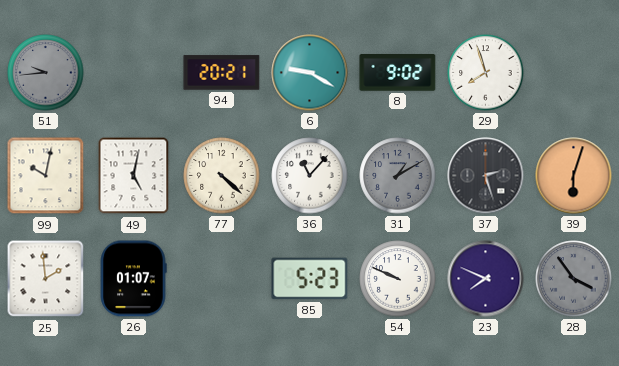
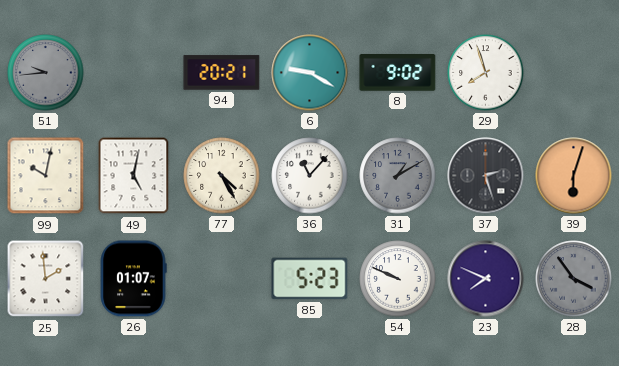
77: 4:22 -> 4:25
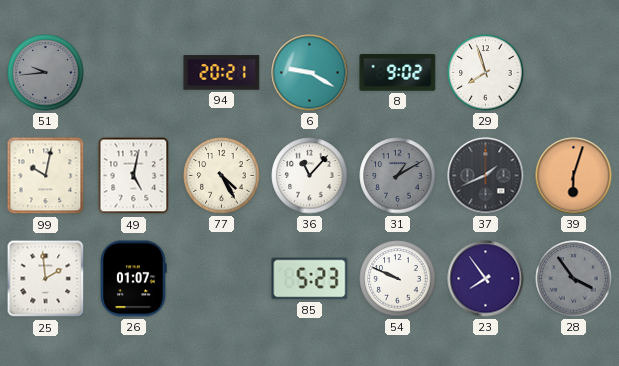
37: 2:27 -> 1:41
23: 7:49 -> 7:54
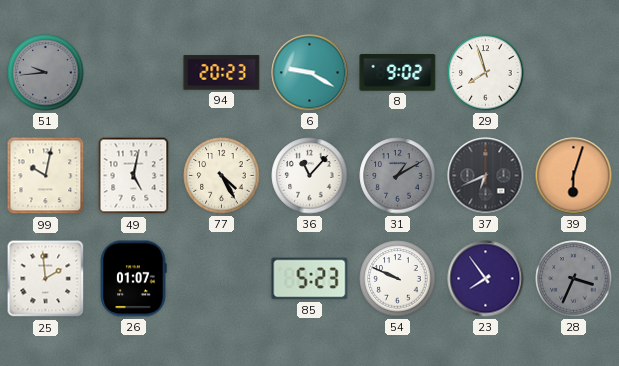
94: 20:21 -> 20:23
37: 1:41 -> 6:41
28: 3:54 -> 3:34
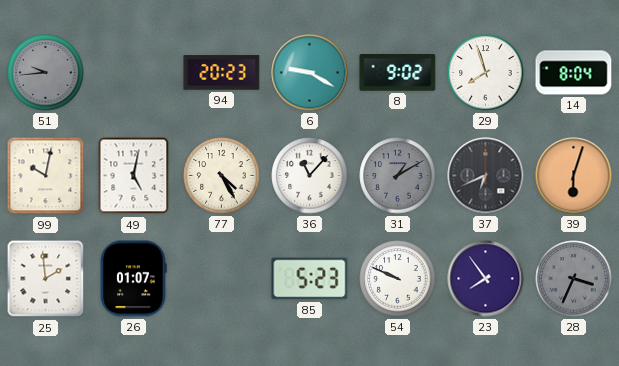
14: none -> 8:04
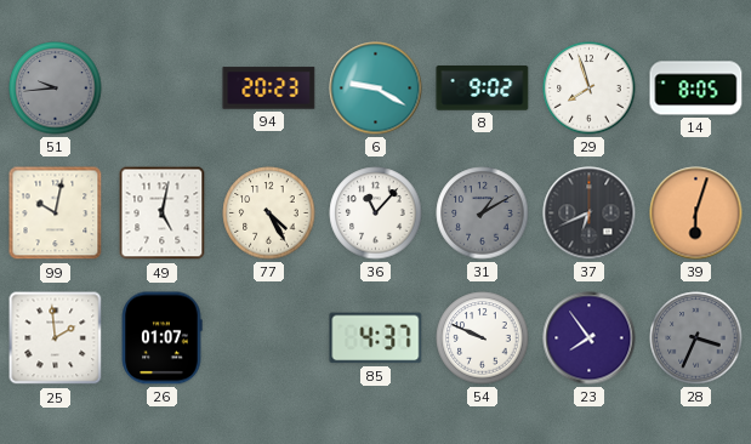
14: 8:04 -> 8:05
85: 5:23 -> 4:37
